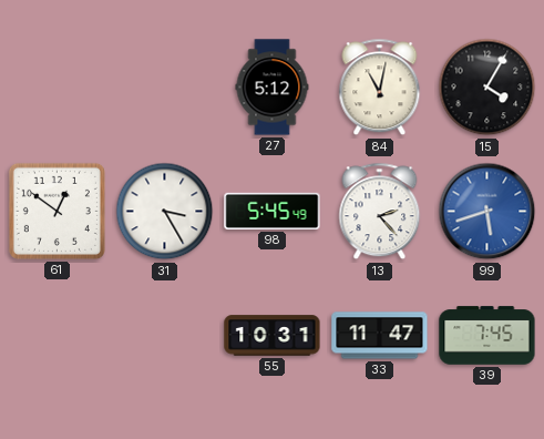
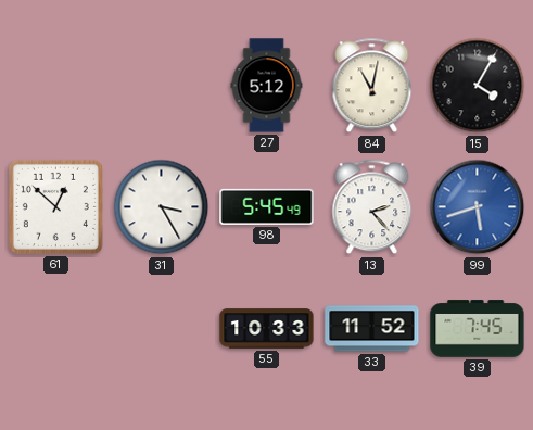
61: 12:51 -> 12:52
55: 10:31 -> 10:33
33: 11:47 -> 11:52
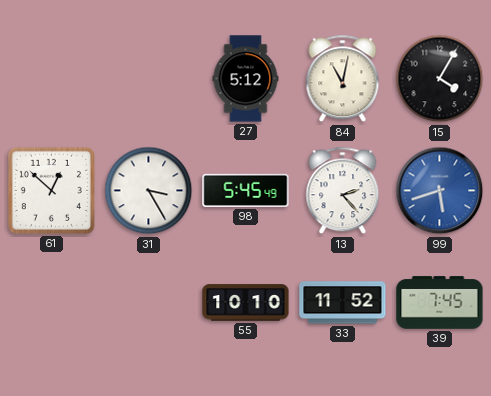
55: 10:33 -> 10:10
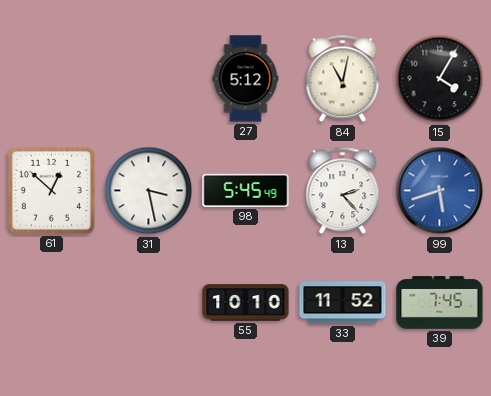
31: 3:25 -> 3:28
